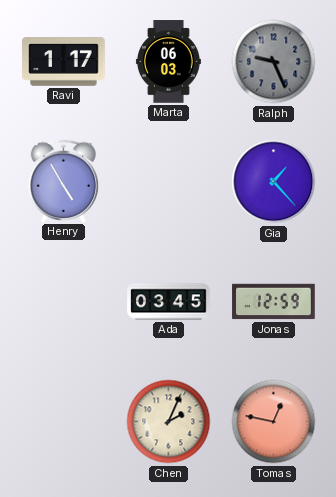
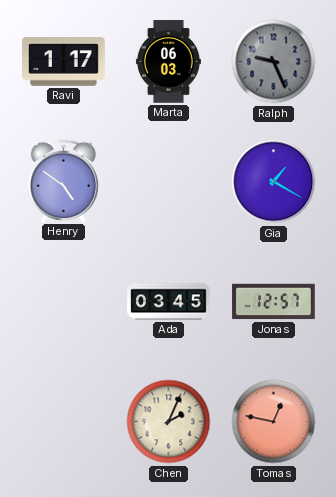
Henry: 4:55 -> 4:51
Gia: 1:23 -> 1:20
Jonas: 12:59 -> 12:57
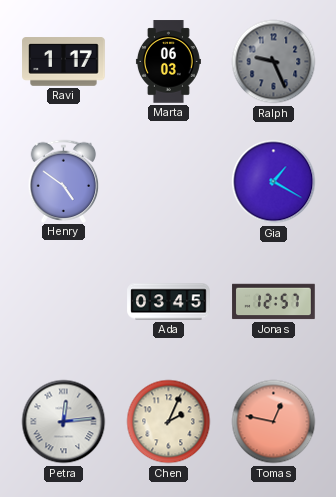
Petra: none -> 12:14
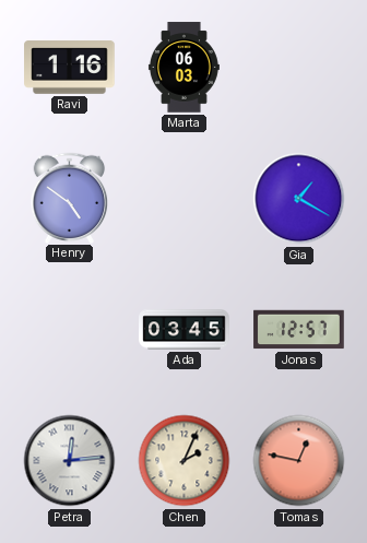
Ravi: 1:17 -> 1:16
Ralph: 9:26 -> none
